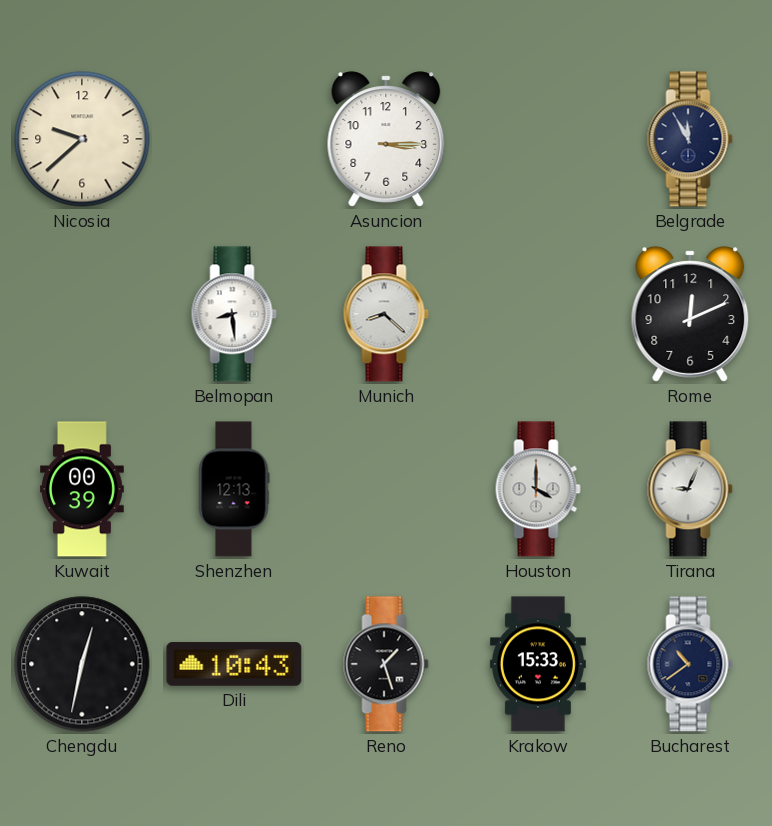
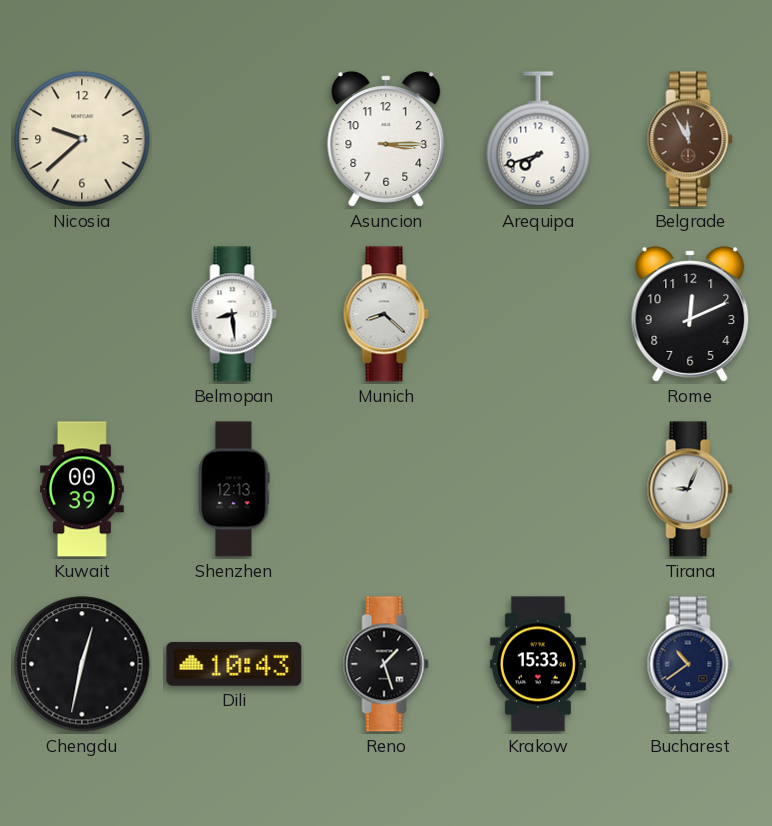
Arequipa: none -> 7:42
Belgrade dial: navy -> brown
Houston: 4:00 -> none
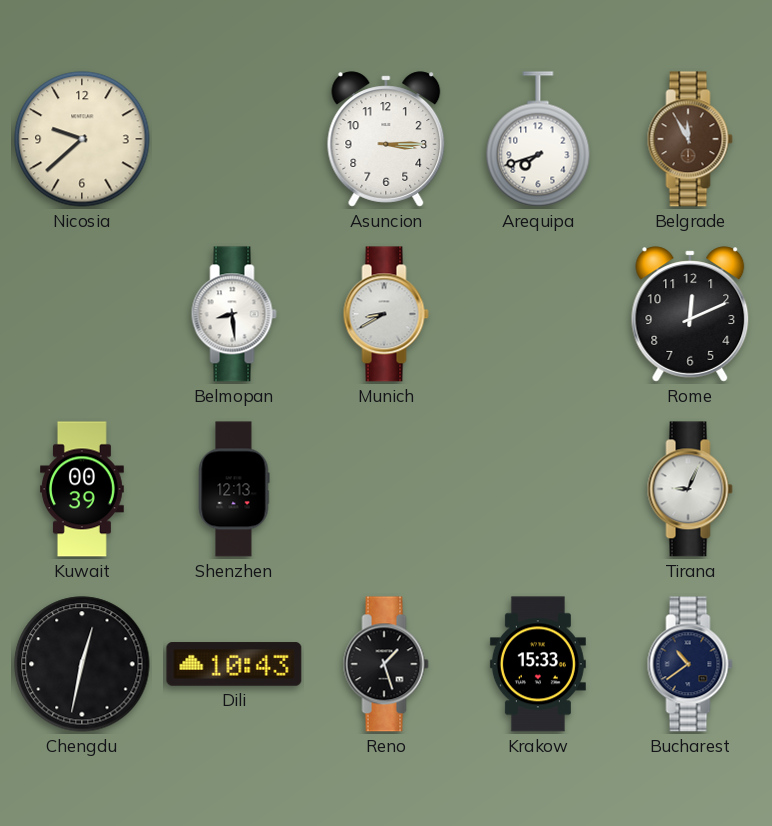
Munich: 8:22 -> 8:40
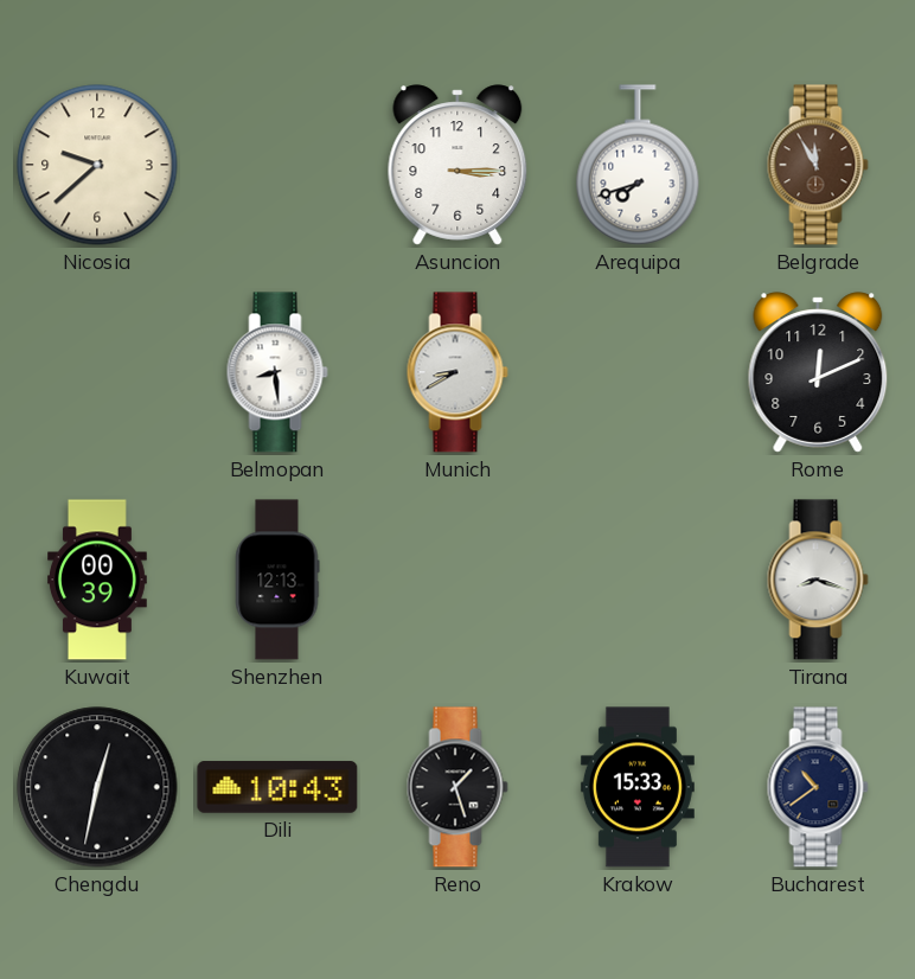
Tirana: 9:04 -> 8:18
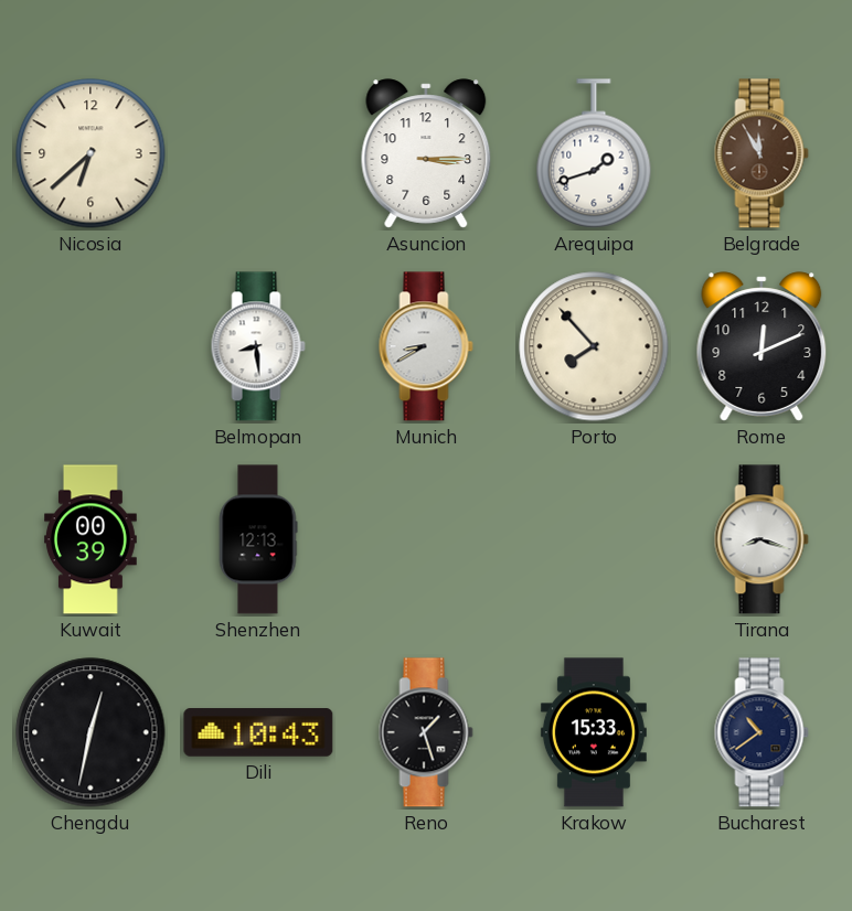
Nicosia: 9:38 -> 6:38
Arequipa: 7:42 -> 1:42
Porto: none -> 7:53
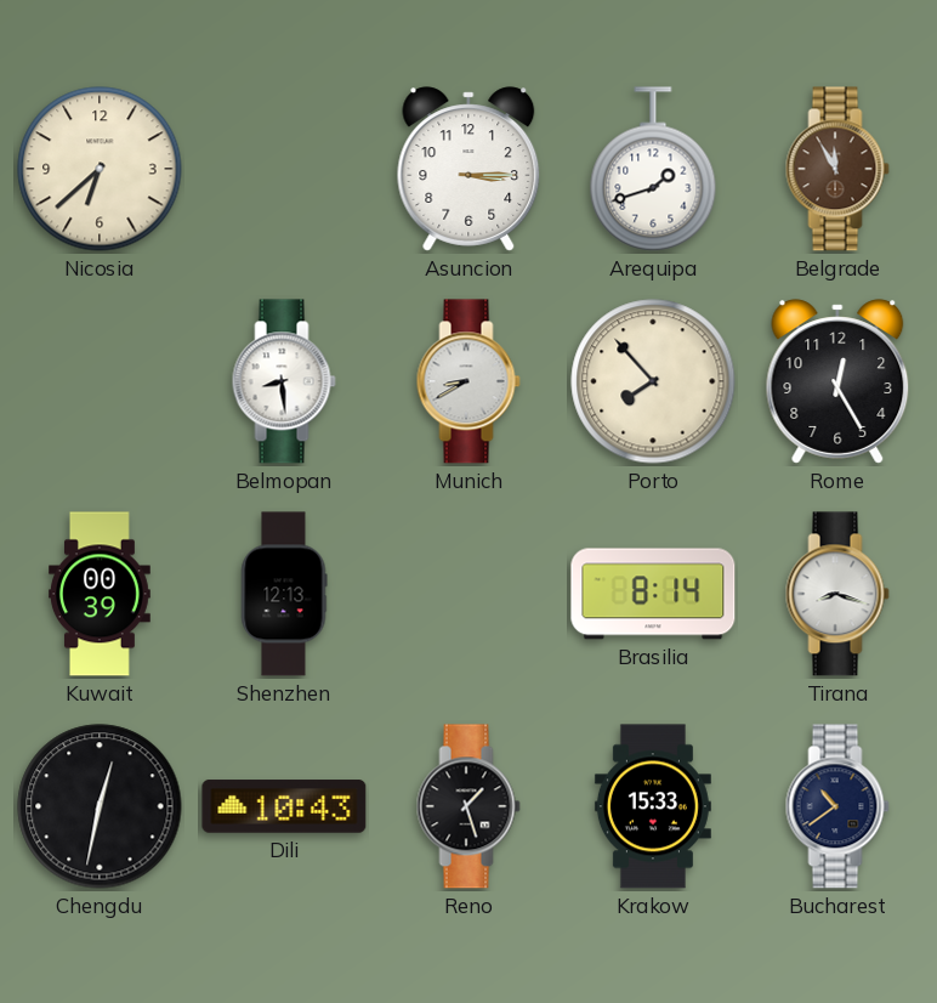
Rome: 12:11 -> 12:25
Brasilia: none -> 8:14
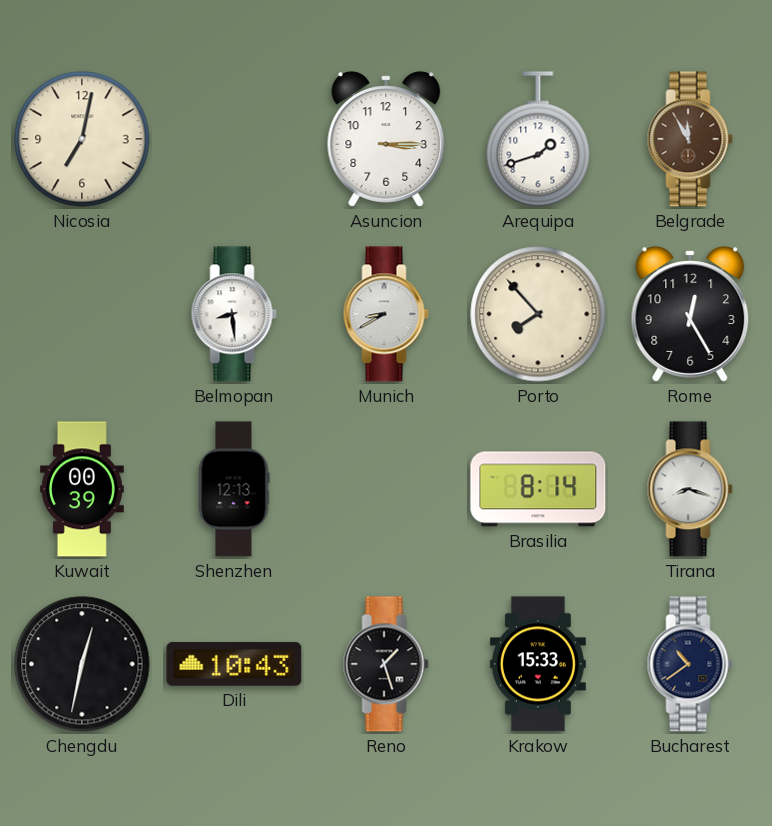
Nicosia: 6:38 -> 7:02
